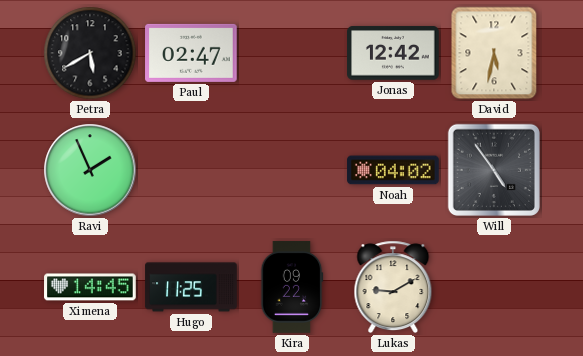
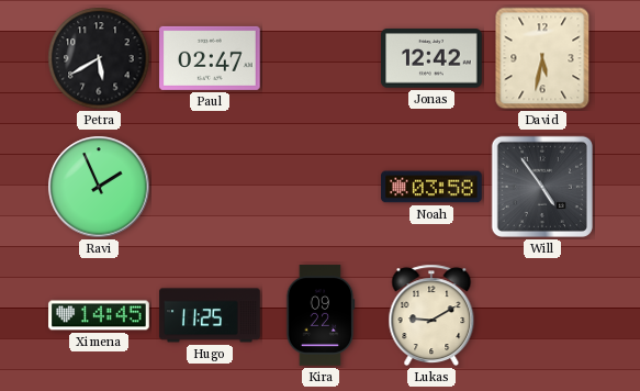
Noah: 04:02 -> 03:58
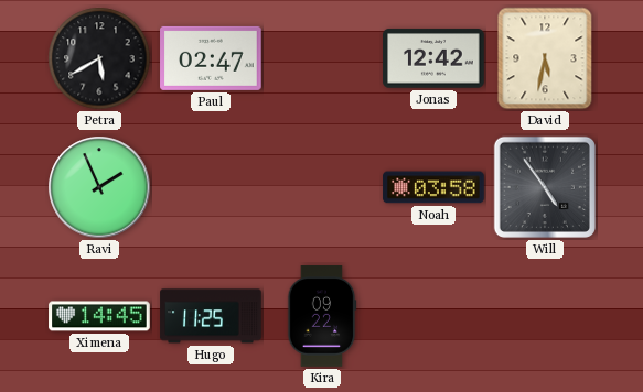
Lukas: 9:10 -> none
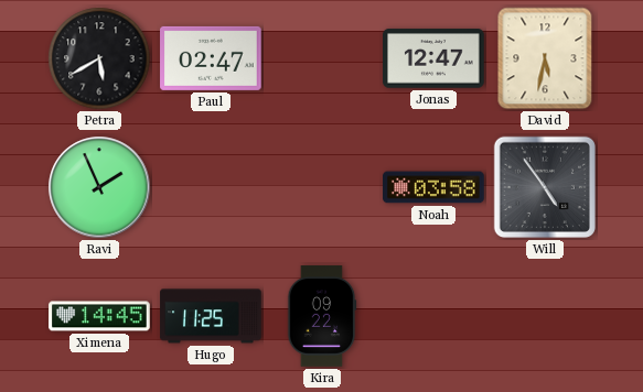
Jonas: 12:42 -> 12:47
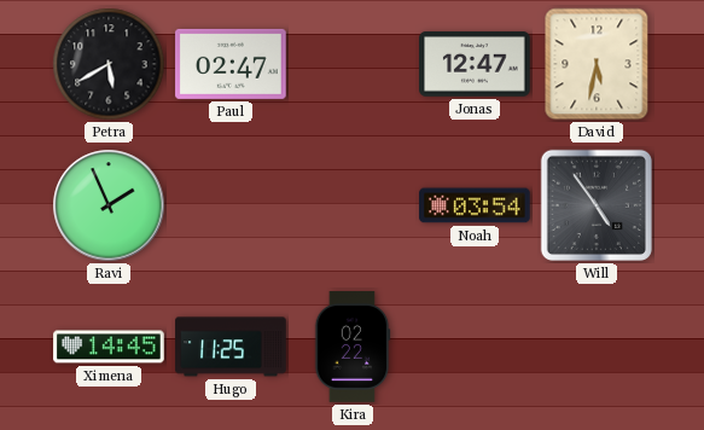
Noah: 03:58 -> 03:54
Kira: 09:22 -> 02:22
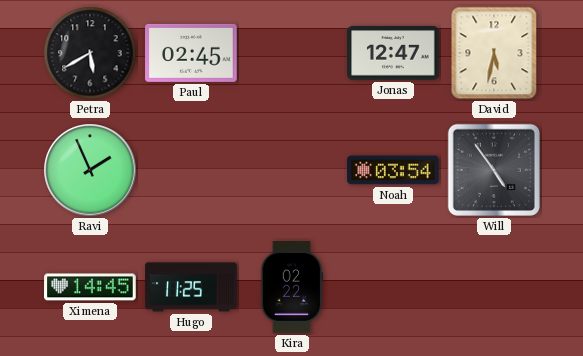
Paul: 02:47 -> 02:45
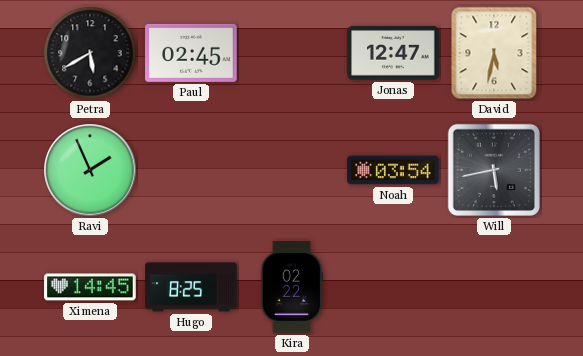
Will: 4:54 -> 5:43
Hugo: 11:25 -> 8:25
